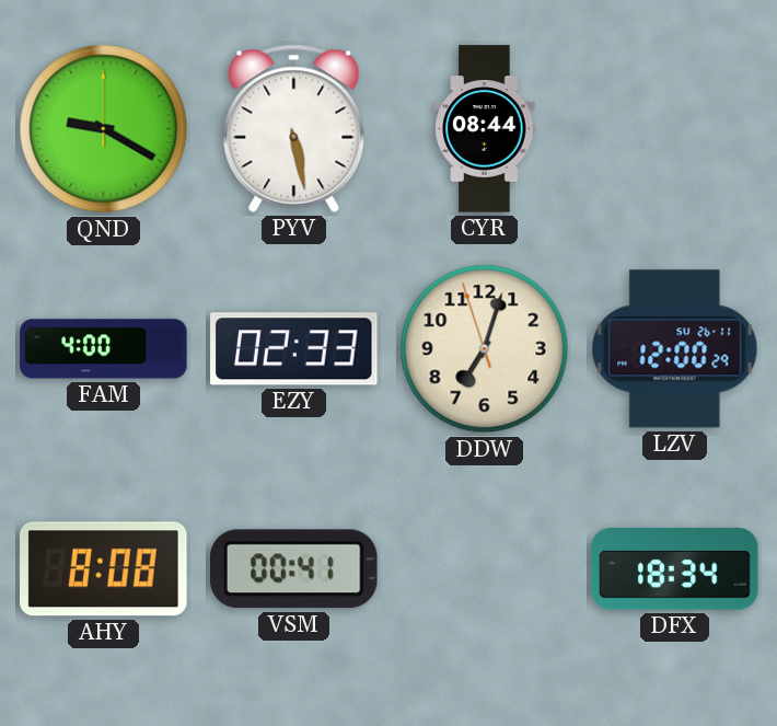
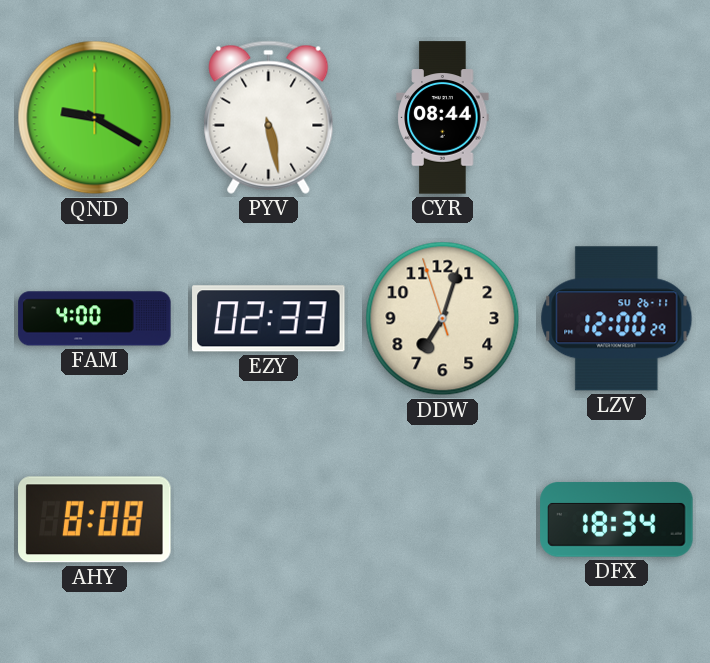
VSM: 00:41 -> none
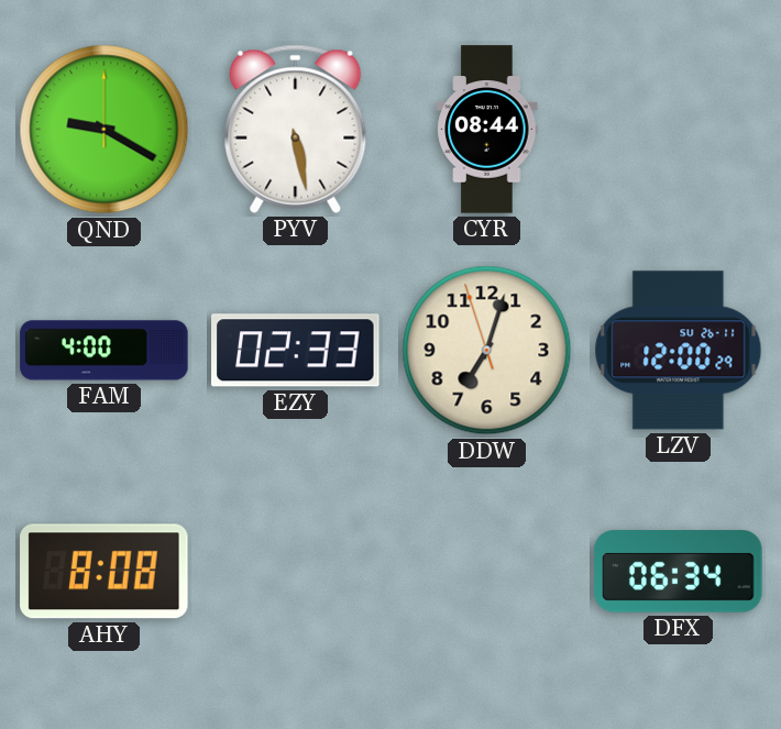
DFX: 18:34 -> 06:34
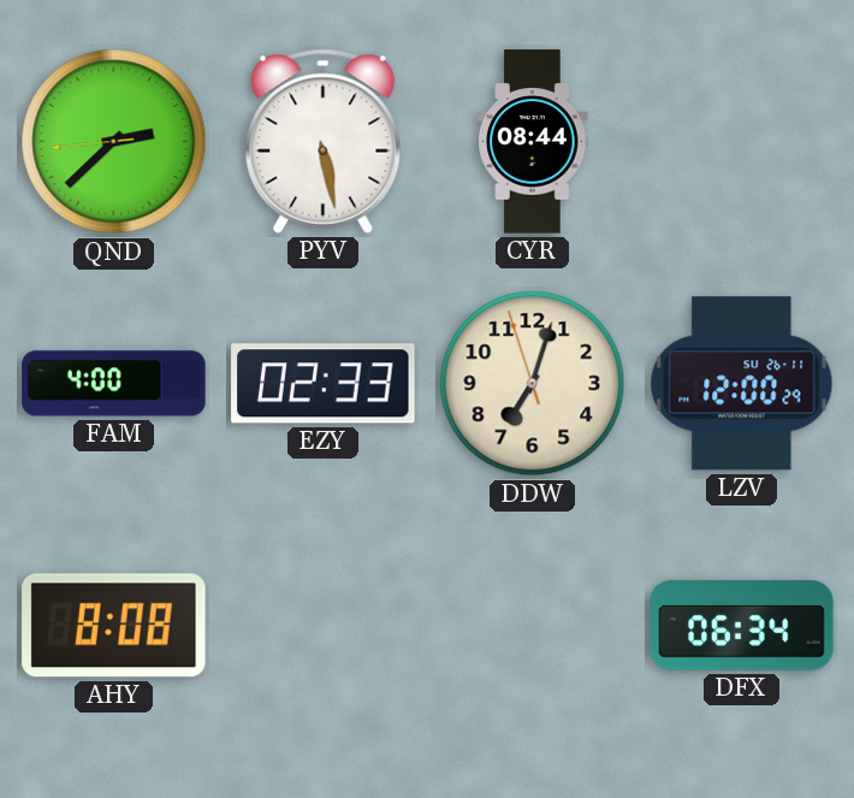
QND: 9:20 -> 2:37
